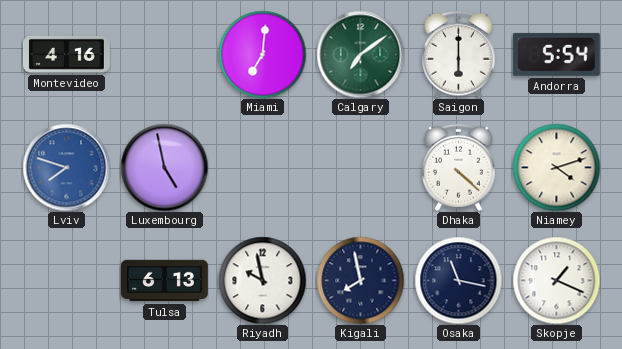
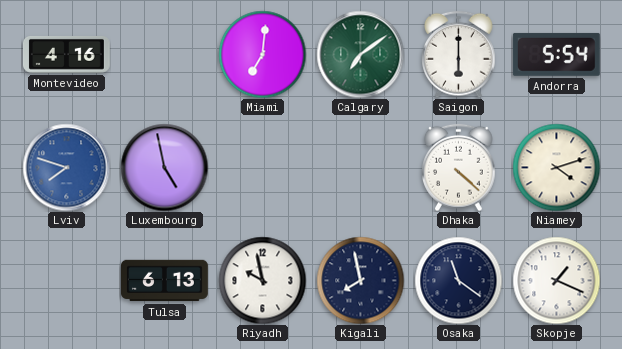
Osaka: 11:17 -> 11:21
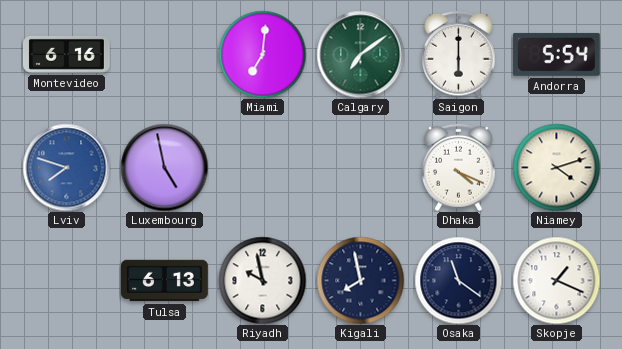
Montevideo: 4:16 -> 6:16
Dhaka: 4:22 -> 4:19
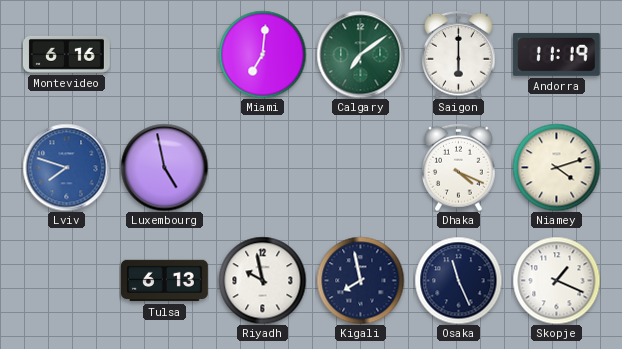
Andorra: 5:54 -> 11:19
Osaka: 11:21 -> 11:26
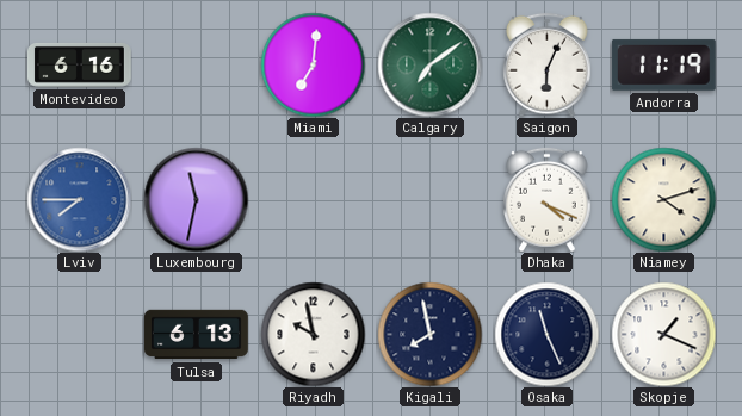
Saigon: 6:00 -> 6:04
Lviv: 7:48 -> 7:45
Luxembourg: 4:58 -> 11:32
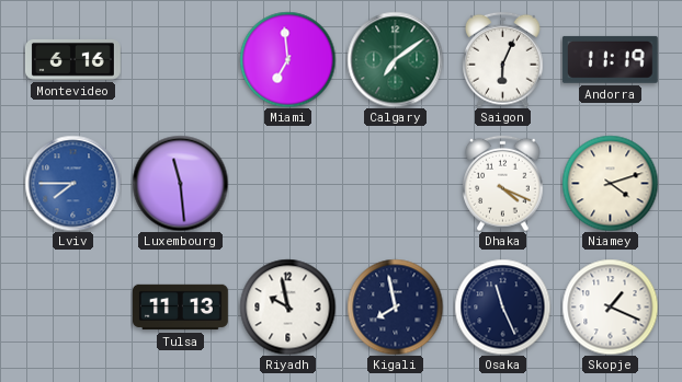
Miami: 7:01 -> 6:59
Luxembourg: 11:32 -> 11:29
Tulsa: 6:13 -> 11:13
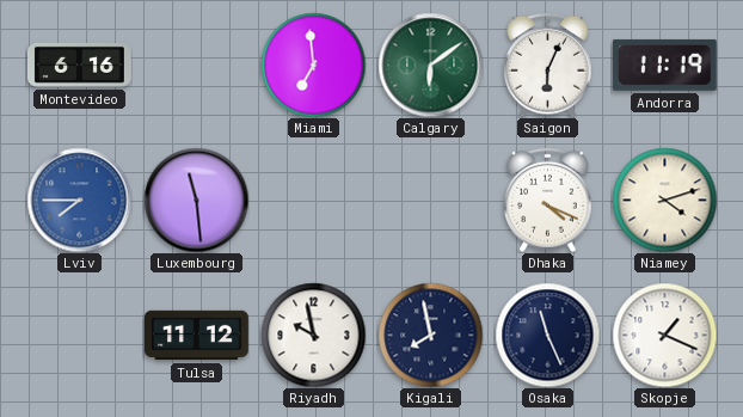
Calgary: 7:09 -> 6:09
Tulsa: 11:13 -> 11:12
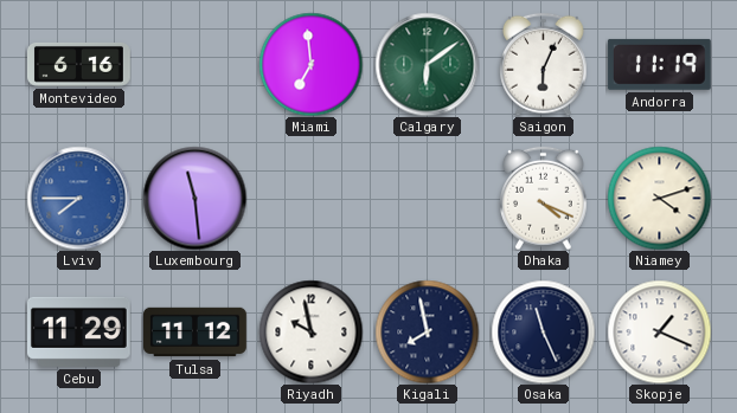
Cebu: none -> 11:29
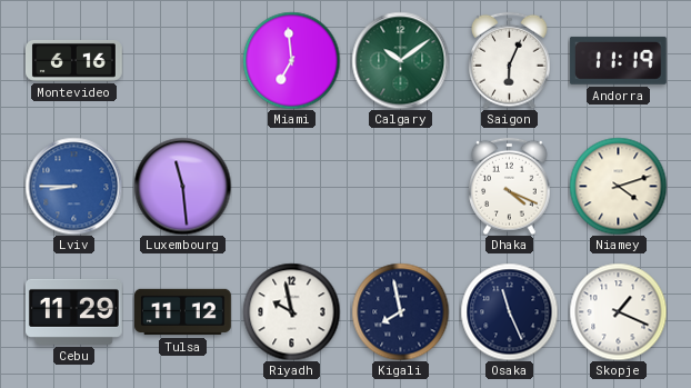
Calgary: 6:09 -> 10:09
Lviv: 7:45 -> 8:45
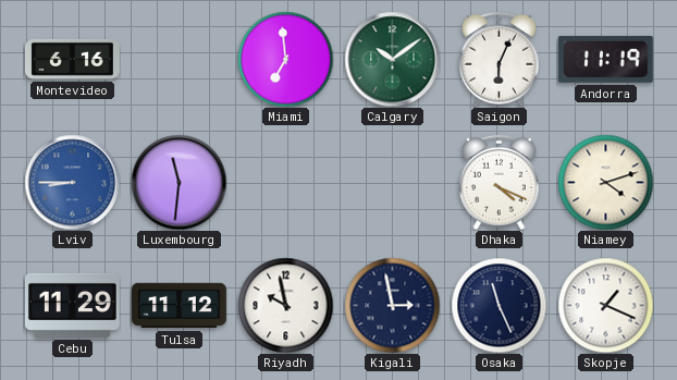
Luxembourg: 11:29 -> 11:31
Kigali: 7:58 -> 2:58
